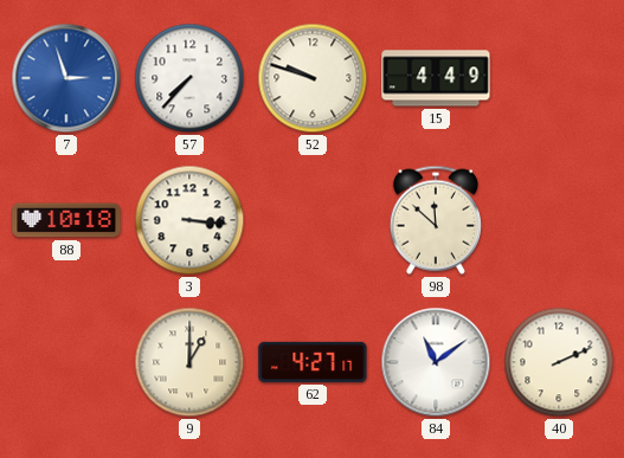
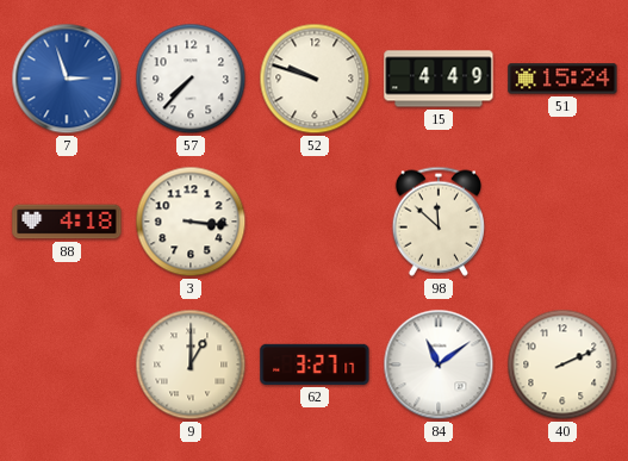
51: none -> 15:24
88: 10:18 -> 4:18
62: 4:27 -> 3:27
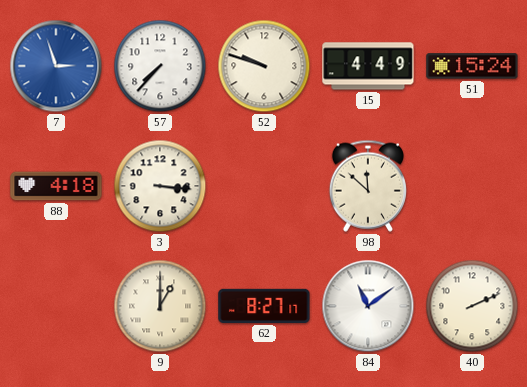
62: 3:27 -> 8:27
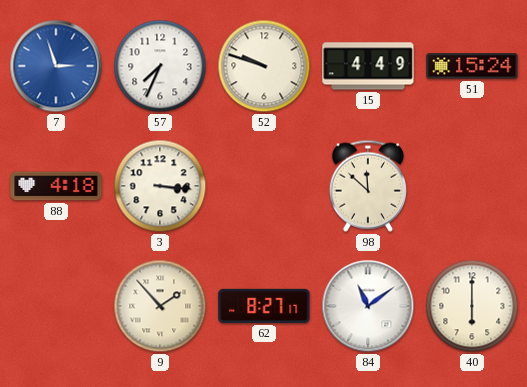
57: 7:37 -> 7:34
9: 1:00 -> 1:53
40: 2:11 -> 6:00
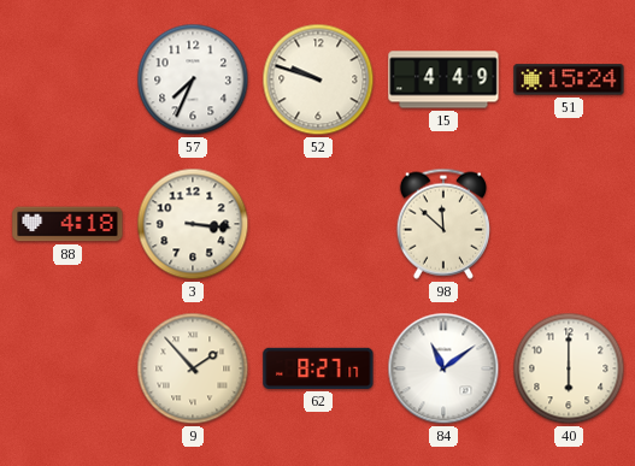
7: 2:57 -> none
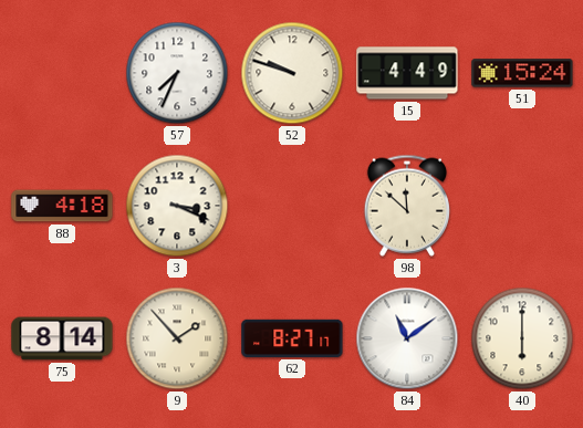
3: 3:16 -> 3:19
75: none -> 8:14
